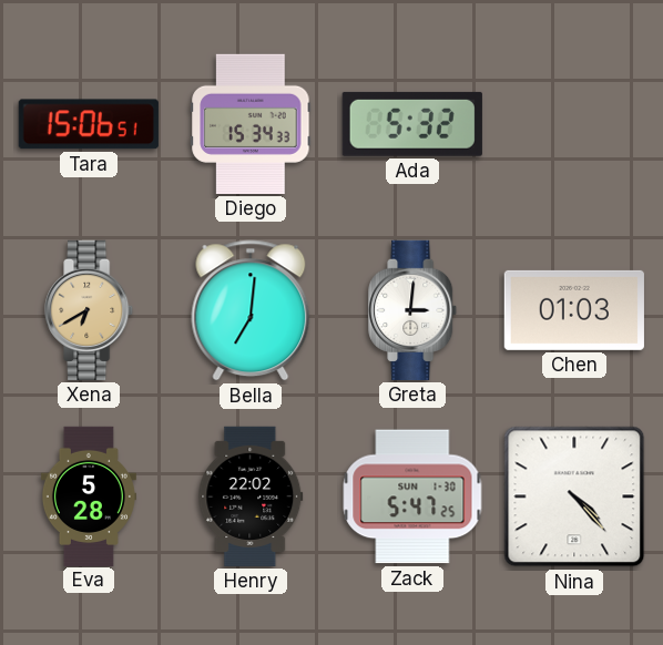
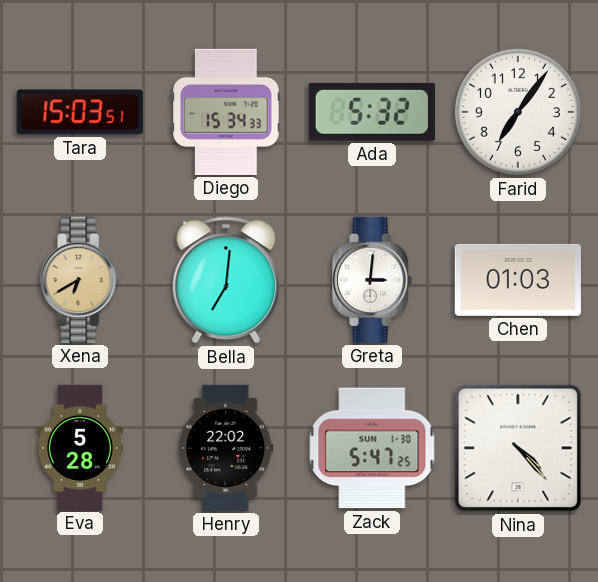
Tara: 15:06 -> 15:03
Farid: none -> 7:06
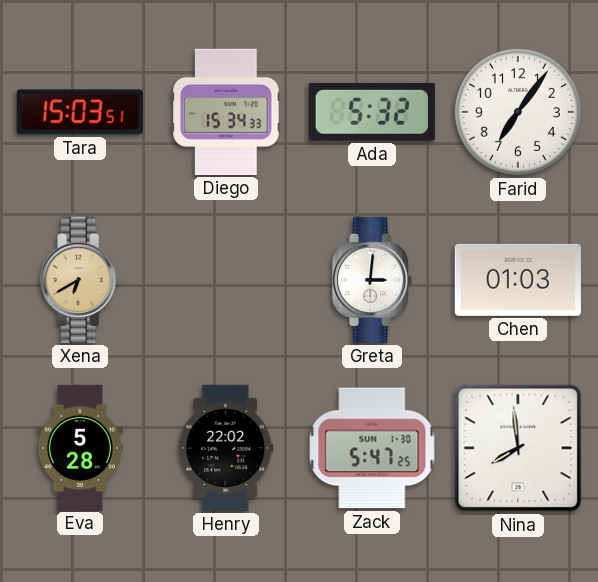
Bella: 7:01 -> none
Nina: 4:23 -> 7:59
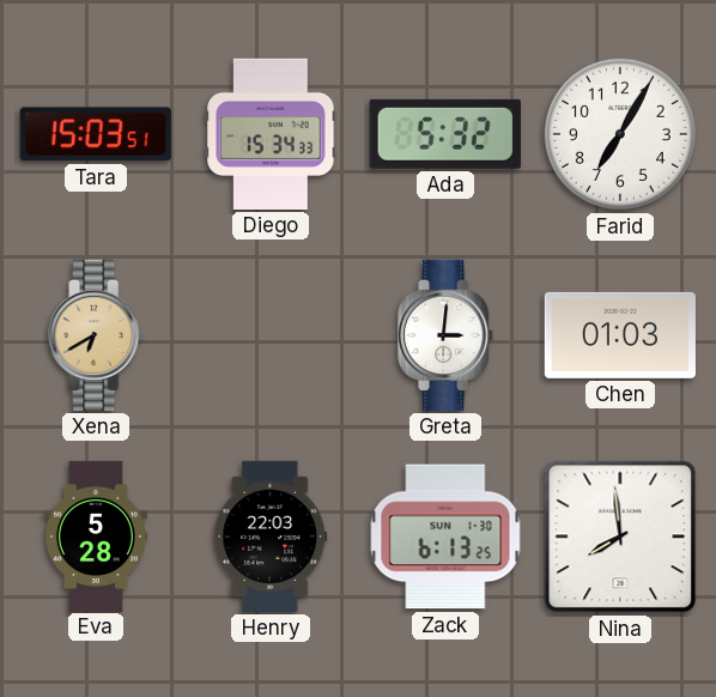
Farid: 7:06 -> 7:05
Henry: 22:02 -> 22:03
Zack: 5:47 -> 6:13
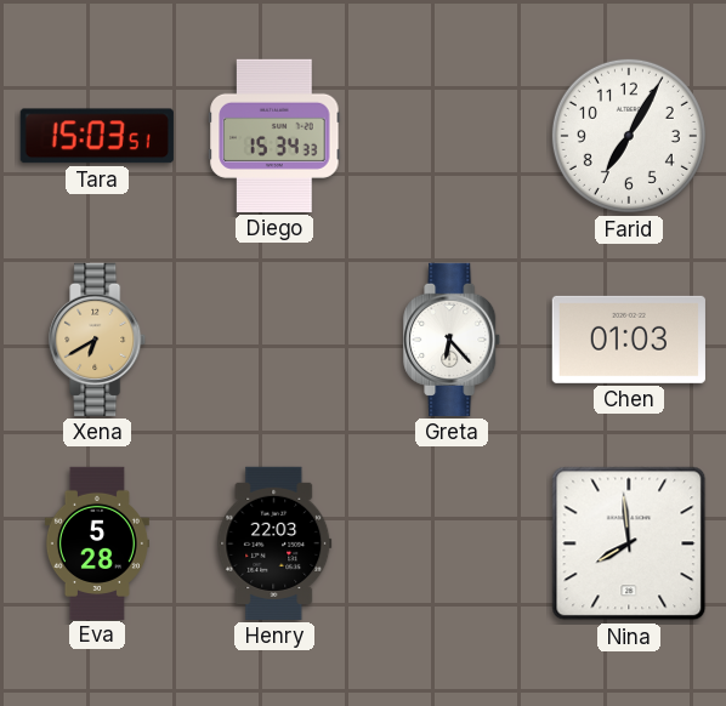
Ada: 5:32 -> none
Greta: 3:01 -> 6:23
Zack: 6:13 -> none
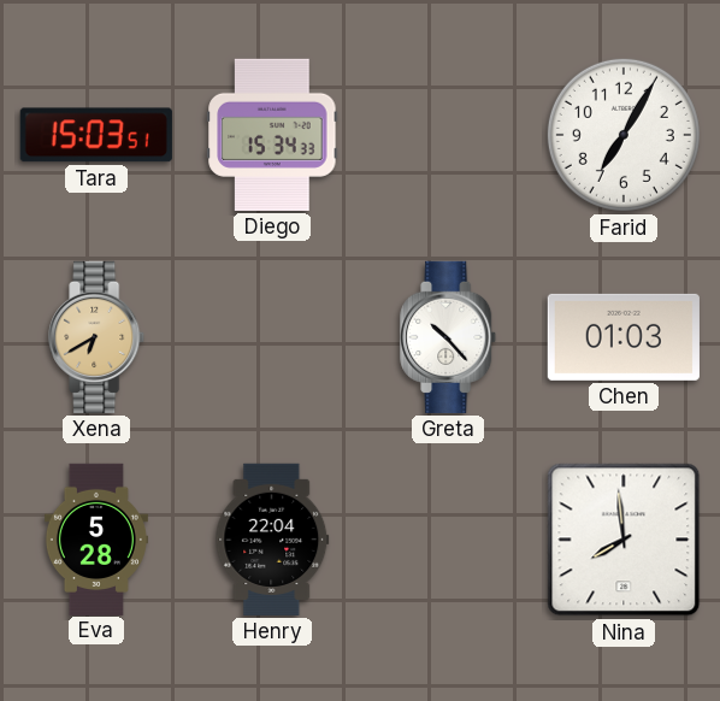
Greta: 6:23 -> 10:23
Henry: 22:03 -> 22:04
